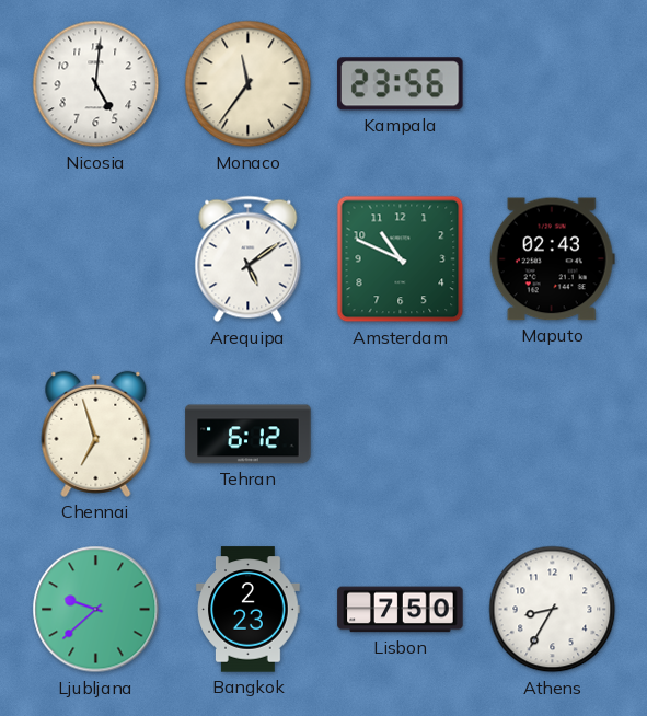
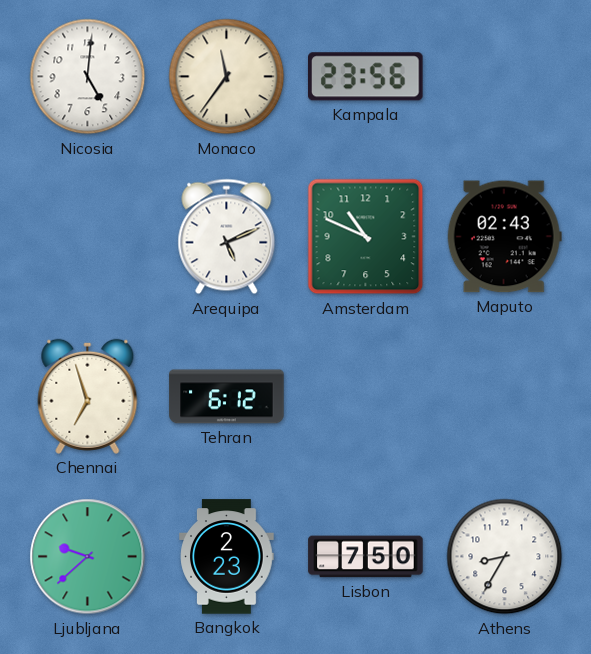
Arequipa: 5:09 -> 5:11
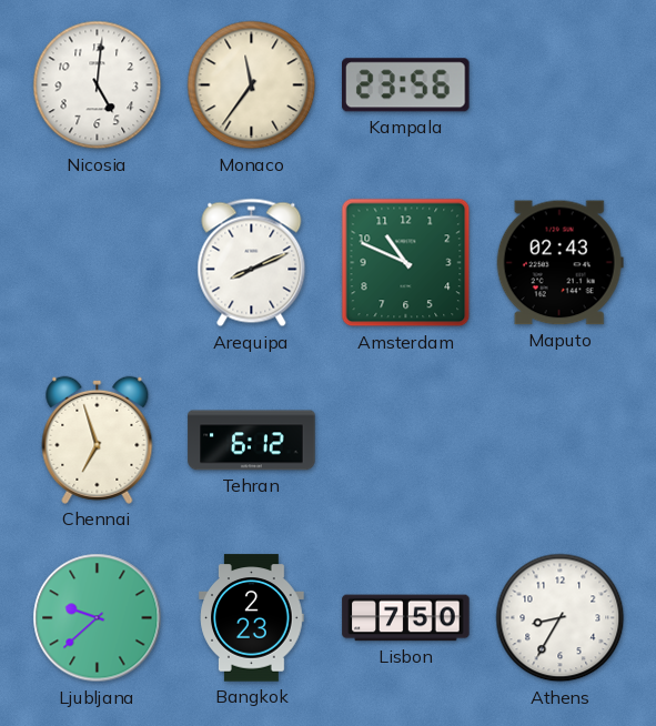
Arequipa: 5:11 -> 8:11
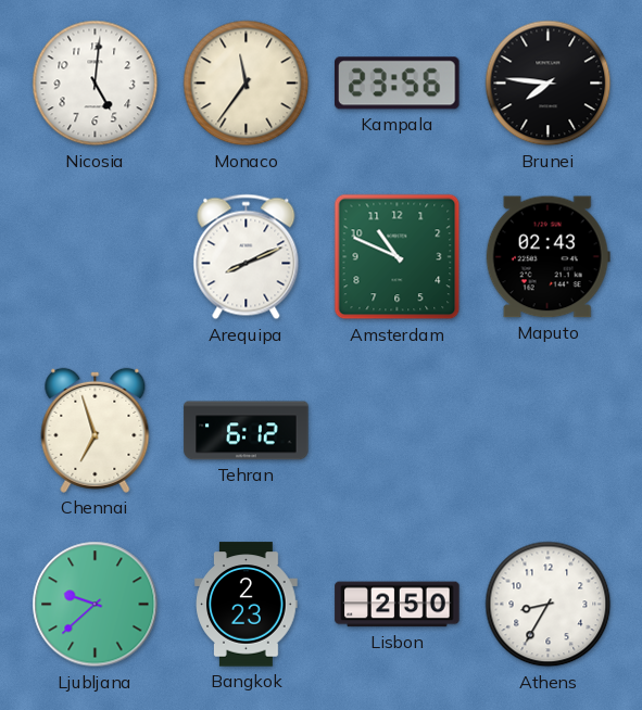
Brunei: none -> 7:46
Lisbon: 7:50 -> 2:50
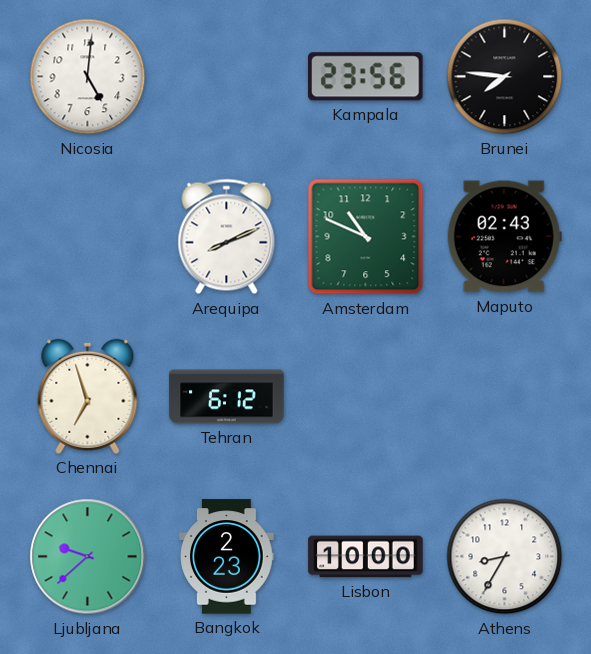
Monaco: 11:36 -> none
Lisbon: 2:50 -> 10:00
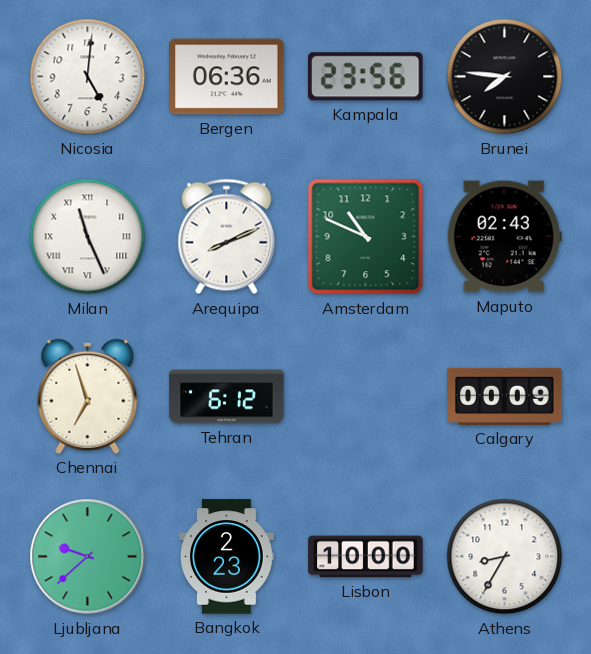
Bergen: none -> 06:36
Milan: none -> 11:26
Calgary: none -> 00:09
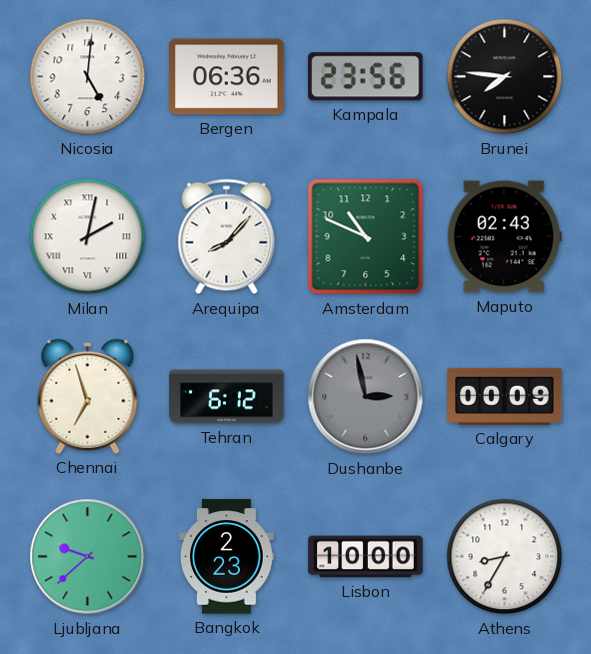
Milan: 11:26 -> 2:02
Arequipa: 8:11 -> 8:07
Dushanbe: none -> 2:58
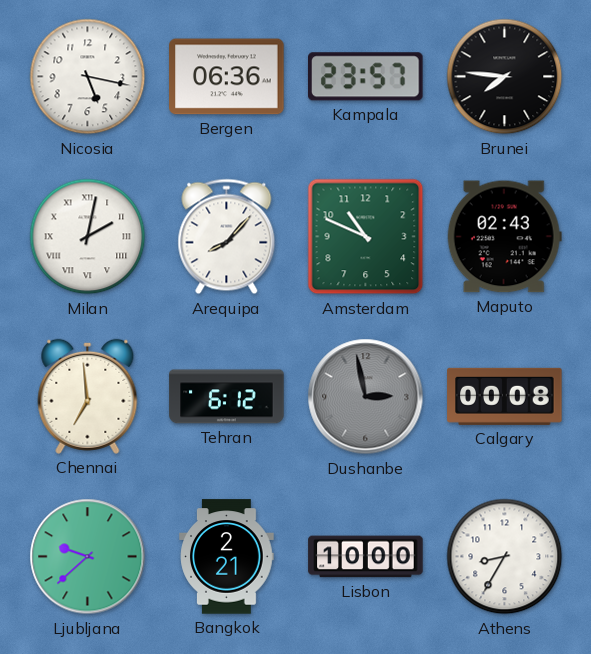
Nicosia: 5:01 -> 5:17
Kampala: 23:56 -> 23:57
Chennai: 6:57 -> 6:59
Calgary: 00:09 -> 00:08
Bangkok: 2:23 -> 2:21
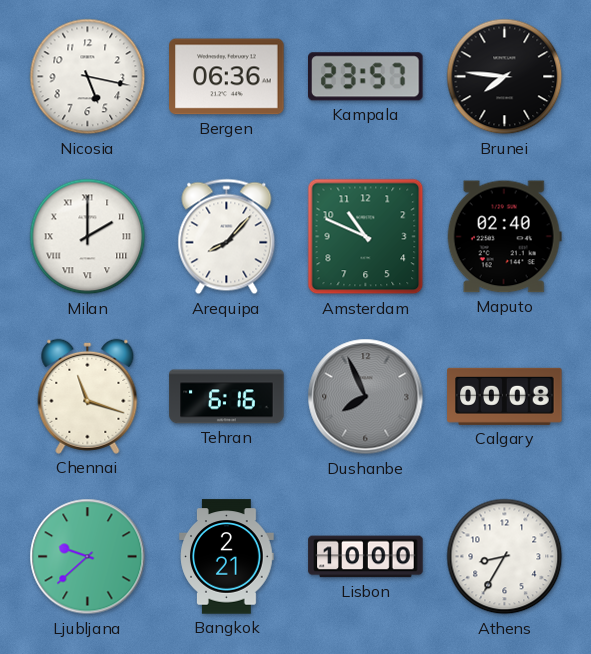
Milan: 2:02 -> 2:00
Maputo: 02:43 -> 02:40
Chennai: 6:59 -> 11:18
Tehran: 6:12 -> 6:16
Dushanbe: 2:58 -> 7:56
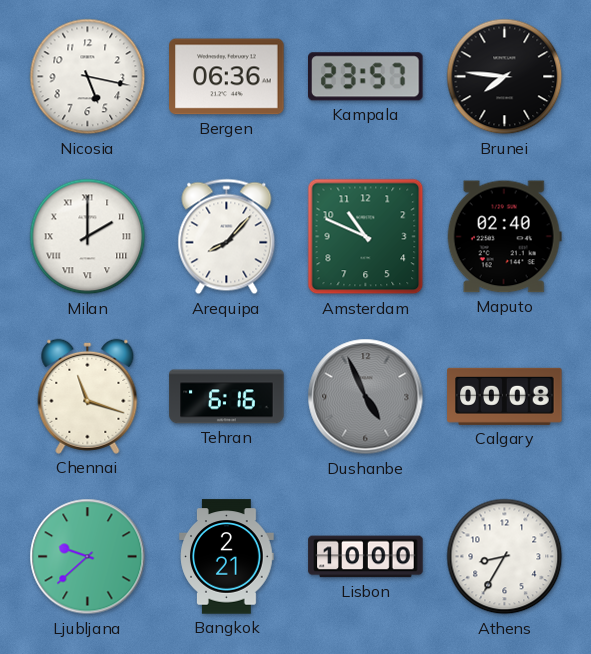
Dushanbe: 7:56 -> 4:56
